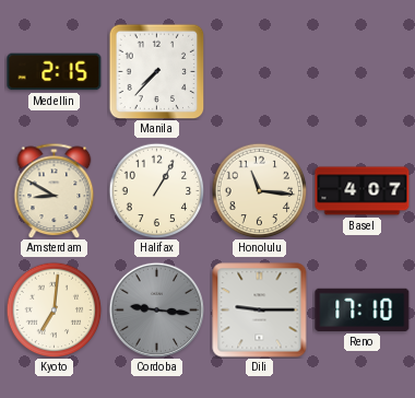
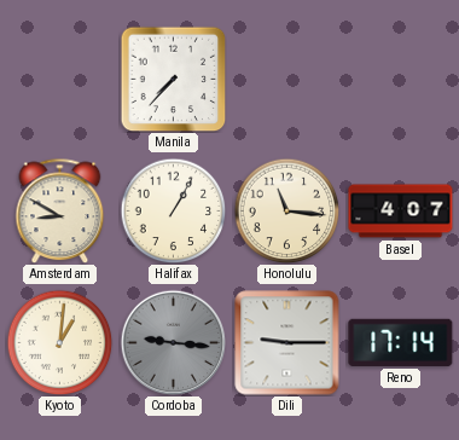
Medellin: 2:15 -> none
Kyoto: 7:01 -> 1:01
Reno: 17:10 -> 17:14
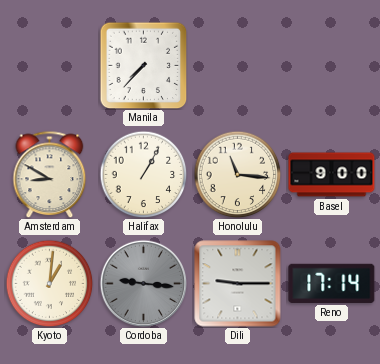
Basel: 4:07 -> 9:00
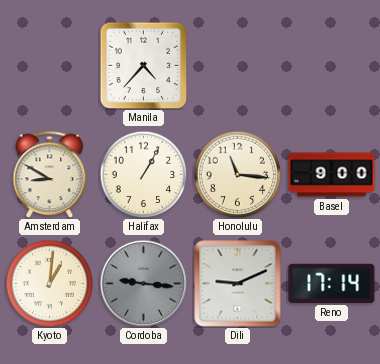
Manila: 7:37 -> 4:37
Dili: 9:15 -> 9:11
